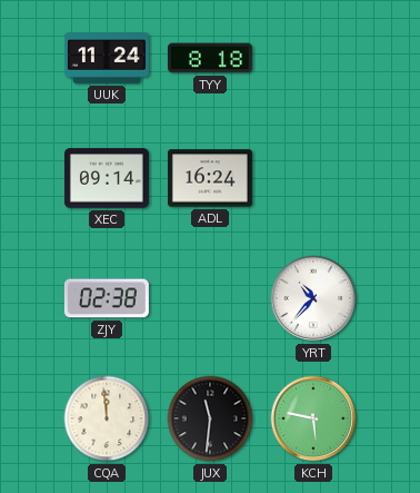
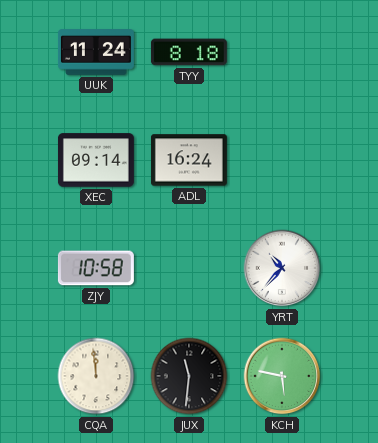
ZJY: 02:38 -> 10:58
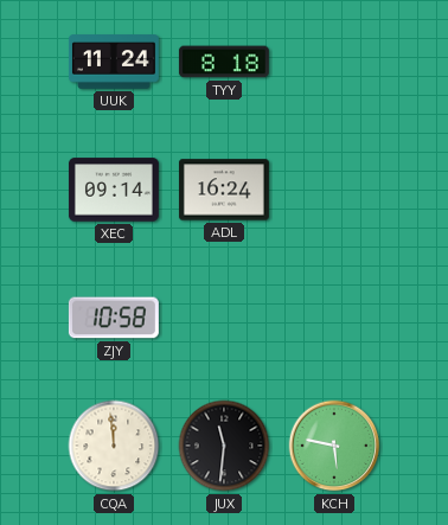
YRT: 10:37 -> none
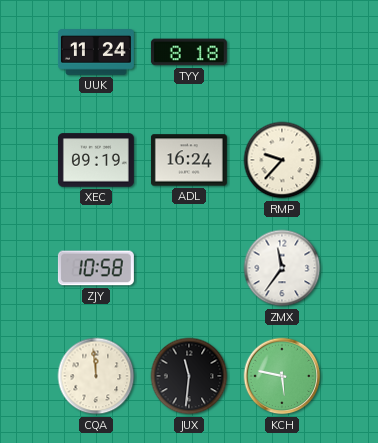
XEC: 09:14 -> 09:19
RMP: none -> 9:37
ZMX: none -> 11:36
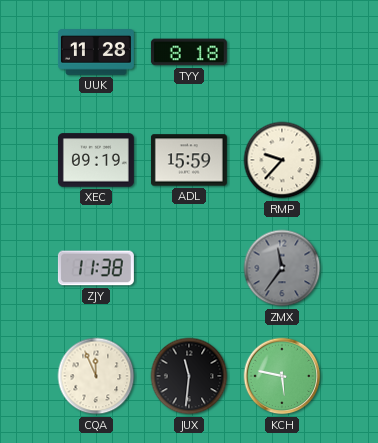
UUK: 11:24 -> 11:28
ADL: 16:24 -> 15:59
ZJY: 10:58 -> 11:38
ZMX dial: white -> grey
CQA: 11:59 -> 11:56
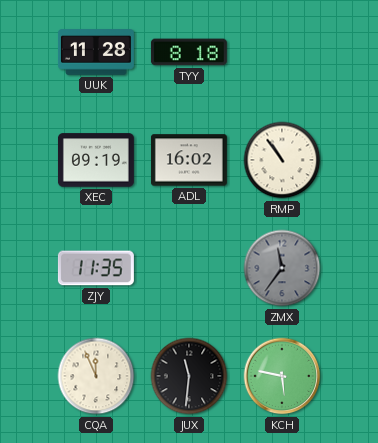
ADL: 15:59 -> 16:02
RMP: 9:37 -> 10:54
ZJY: 11:38 -> 11:35
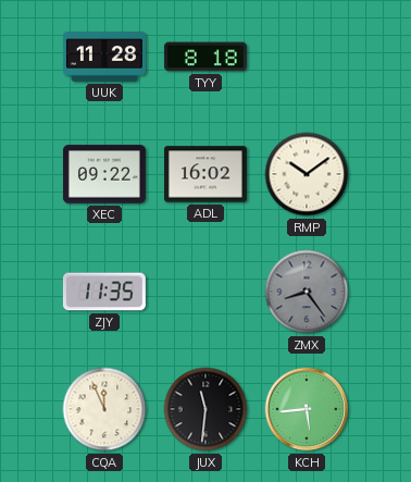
XEC: 09:19 -> 09:22
RMP: 10:54 -> 10:09
ZMX: 11:36 -> 8:24
KCH: 5:47 -> 5:44
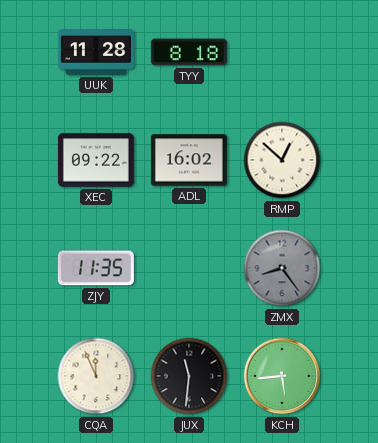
RMP: 10:09 -> 12:52
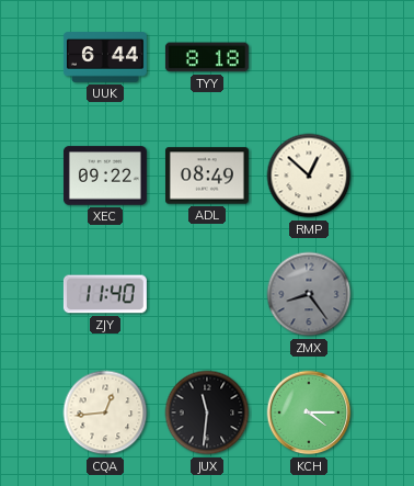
UUK: 11:28 -> 6:44
ADL: 16:02 -> 08:49
ZJY: 11:35 -> 11:40
CQA: 11:56 -> 12:44
KCH: 5:44 -> 4:15
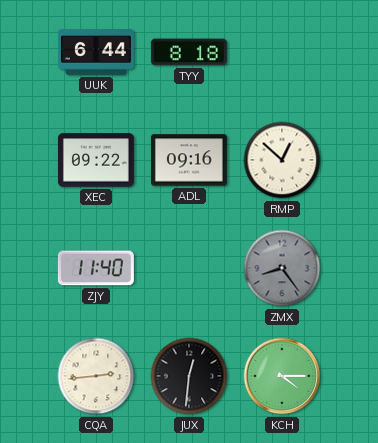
ADL: 08:49 -> 09:16
CQA: 12:44 -> 2:44
JUX: 11:31 -> 12:31
